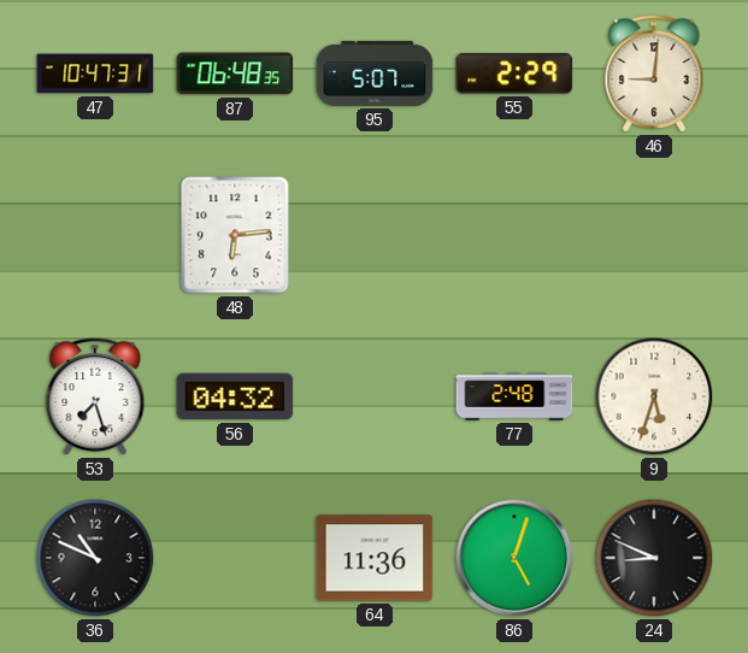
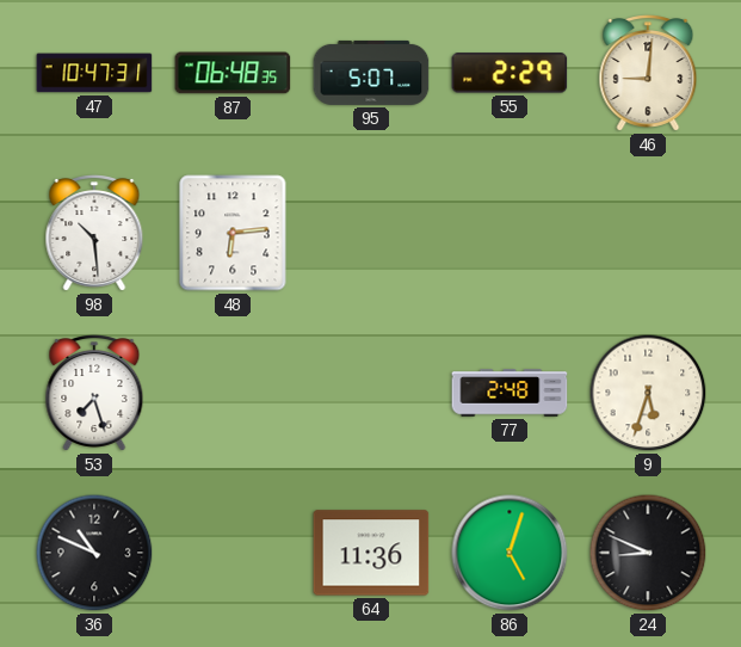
98: none -> 10:29
56: 04:32 -> none
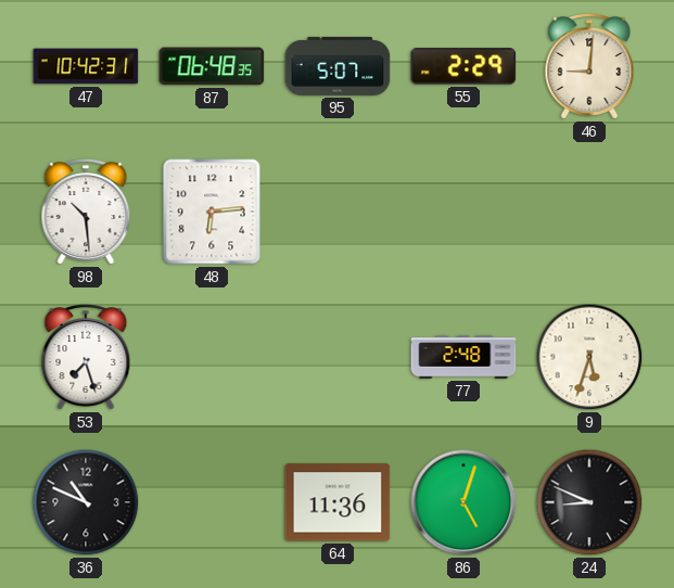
47: 10:47 -> 10:42
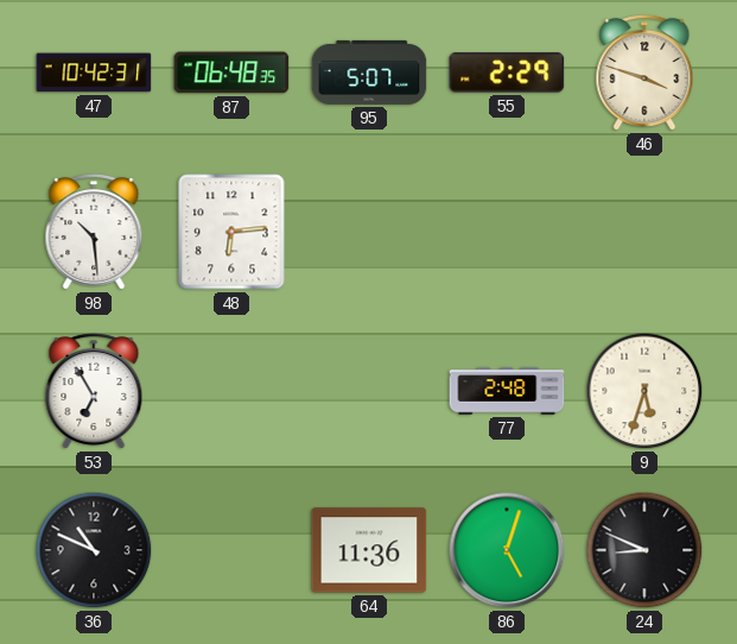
46: 9:01 -> 3:48
53: 7:27 -> 6:55
